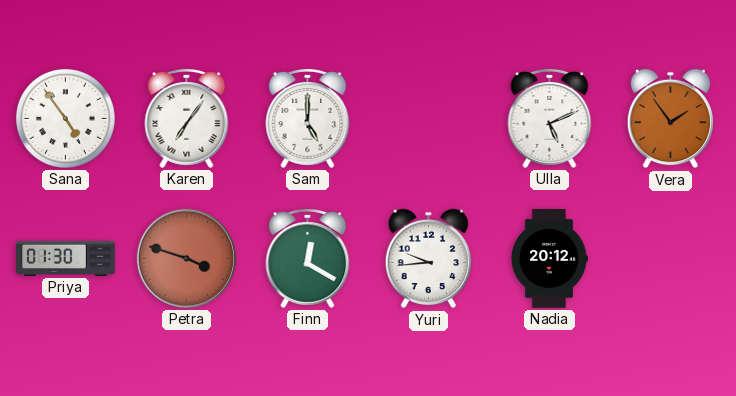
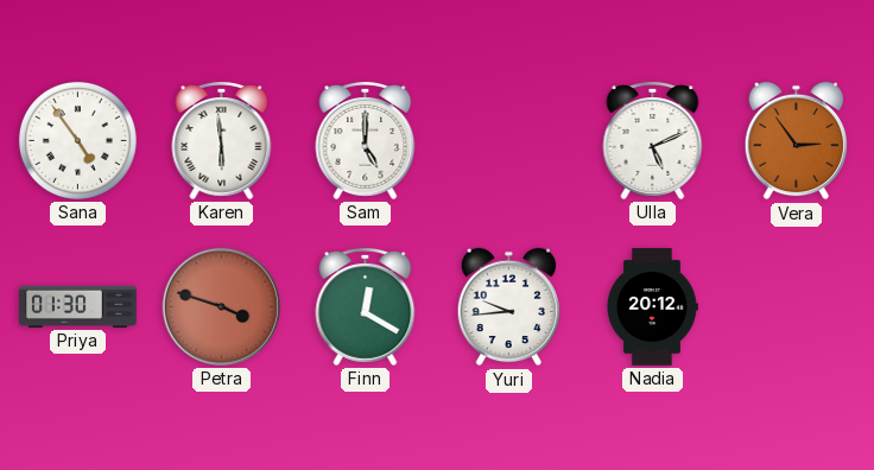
Karen: 7:06 -> 5:59
Vera: 1:54 -> 2:54
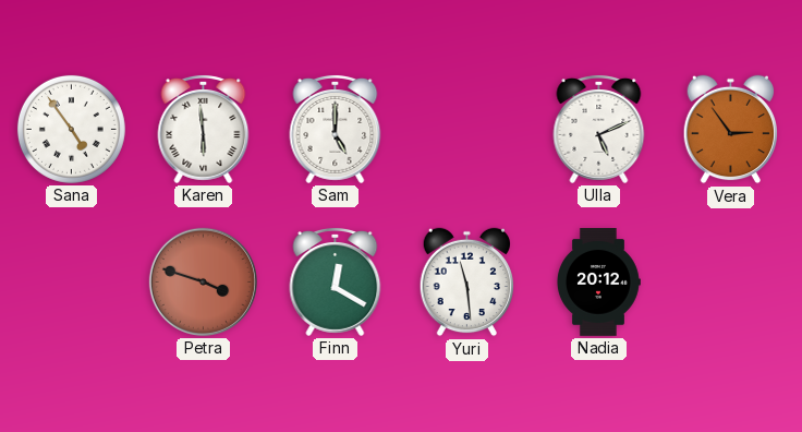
Priya: 01:30 -> none
Yuri: 9:44 -> 11:29
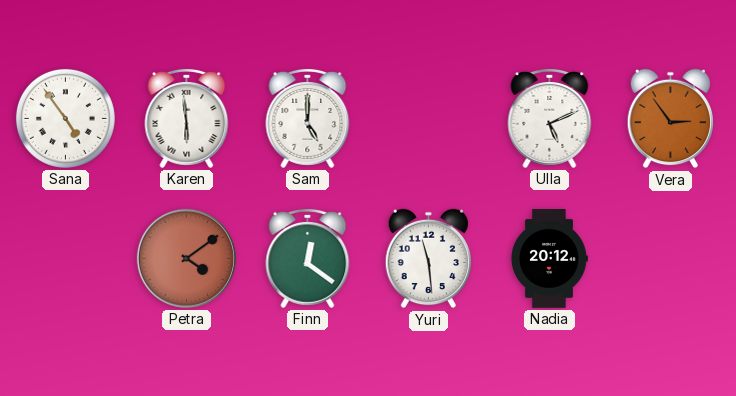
Petra: 3:48 -> 4:09
Finn: 12:20 -> 12:21
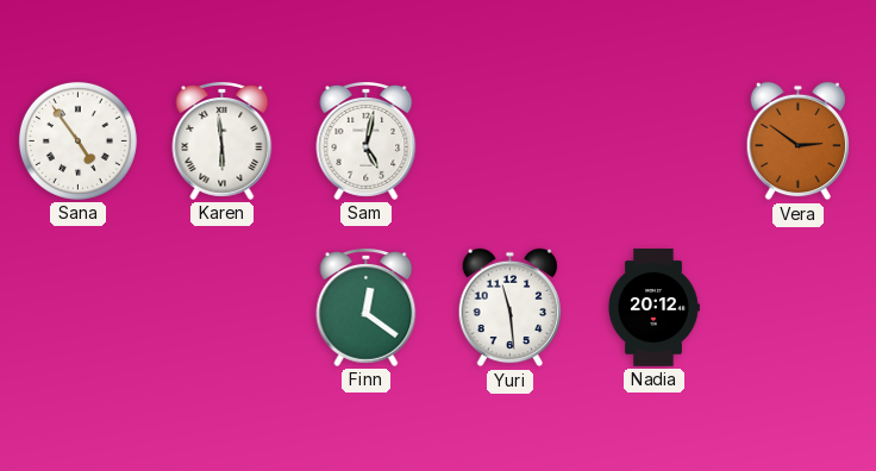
Sam: 5:00 -> 5:02
Ulla: 5:11 -> none
Vera: 2:54 -> 2:51
Petra: 4:09 -> none
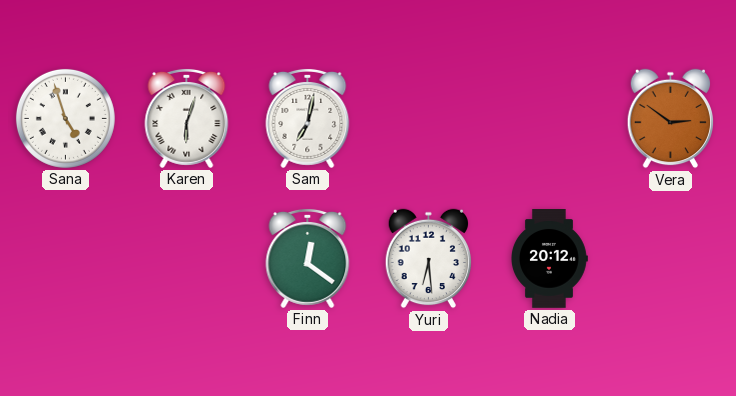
Sana: 4:54 -> 4:57
Karen: 5:59 -> 6:03
Sam: 5:02 -> 7:02
Yuri: 11:29 -> 6:29
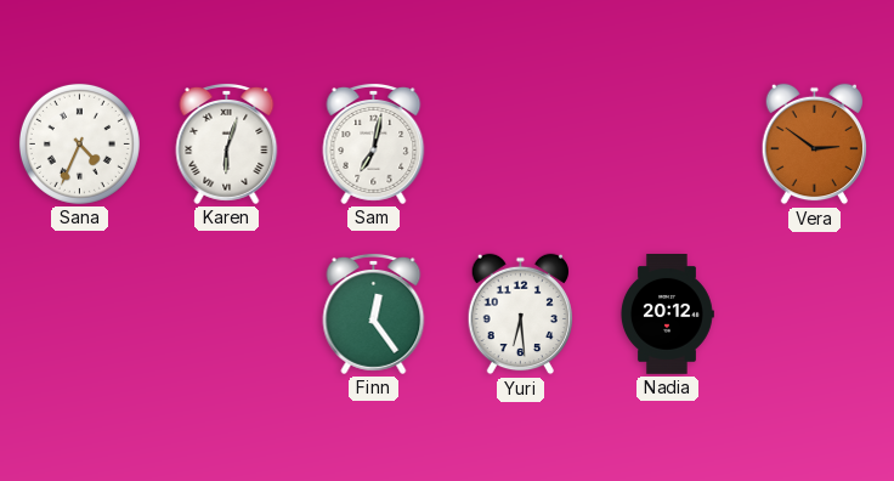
Sana: 4:57 -> 4:34
Finn: 12:21 -> 12:24
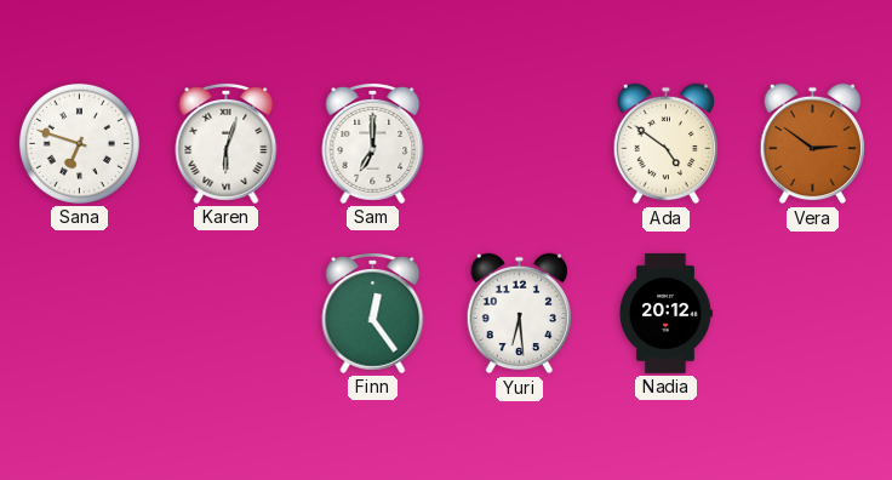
Sana: 4:34 -> 6:48
Sam: 7:02 -> 7:00
Ada: none -> 4:51
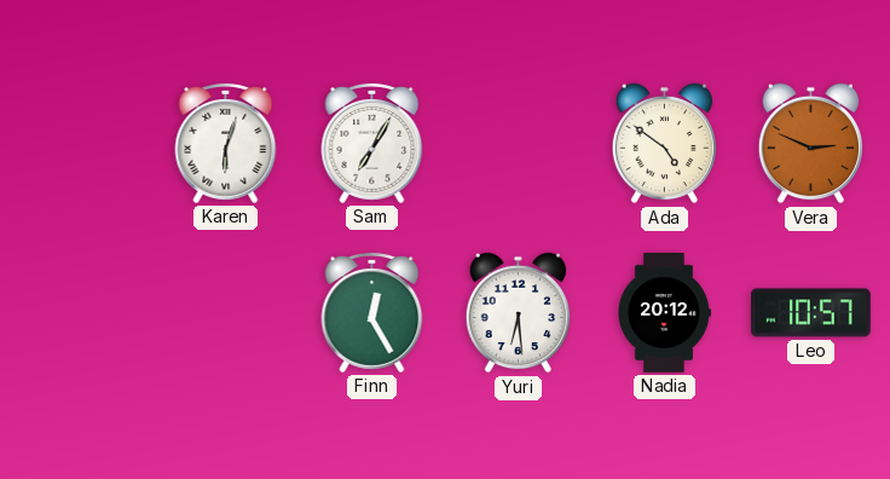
Sana: 6:48 -> none
Sam: 7:00 -> 7:05
Vera: 2:51 -> 2:49
Finn: 12:24 -> 12:25
Leo: none -> 10:57
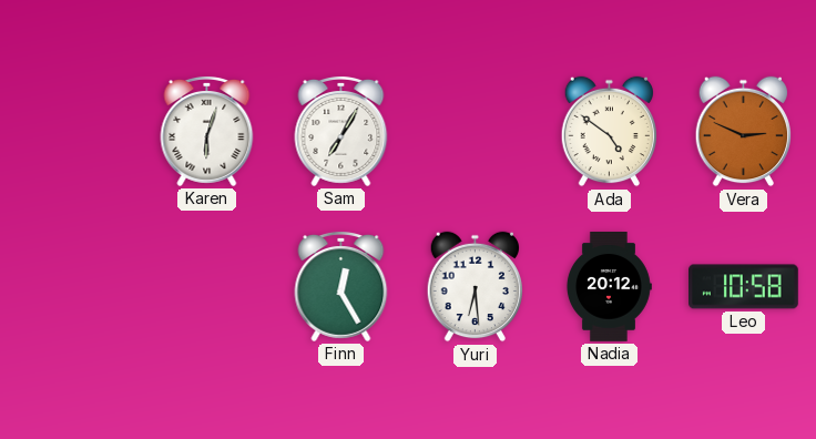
Leo: 10:57 -> 10:58
